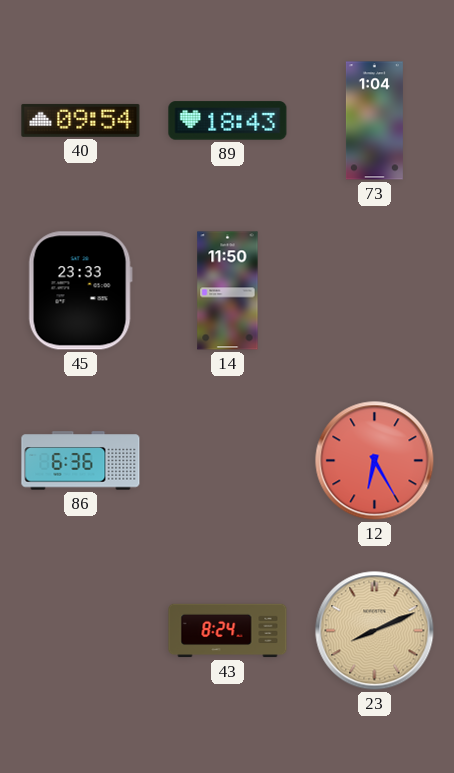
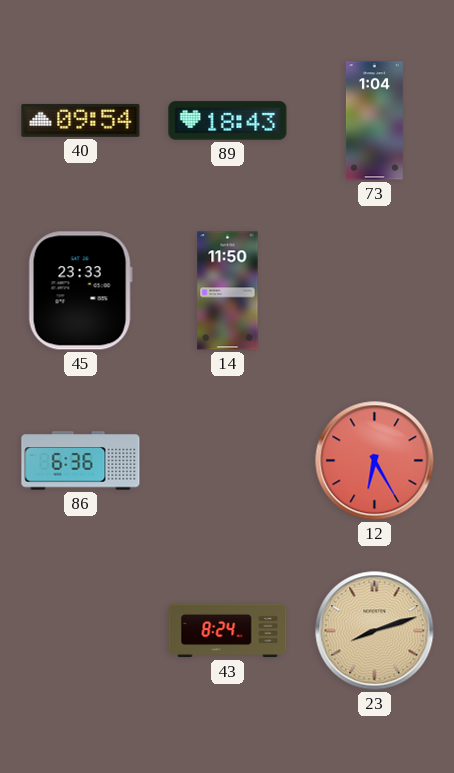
23: 8:11 -> 8:12
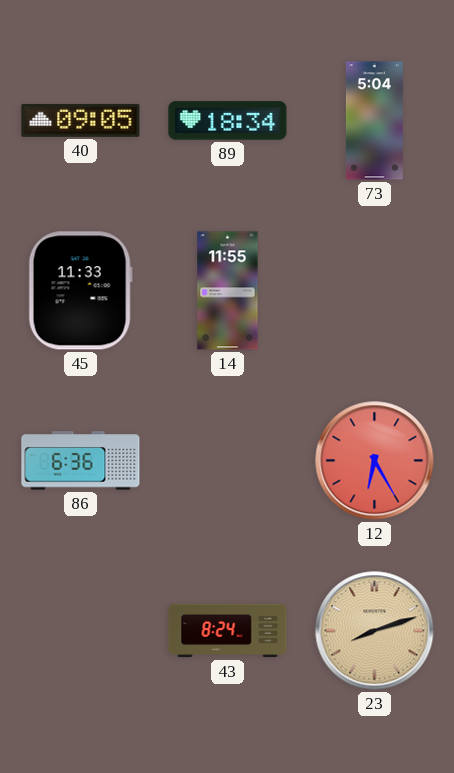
40: 09:54 -> 09:05
89: 18:43 -> 18:34
73: 1:04 -> 5:04
45: 23:33 -> 11:33
14: 11:50 -> 11:55
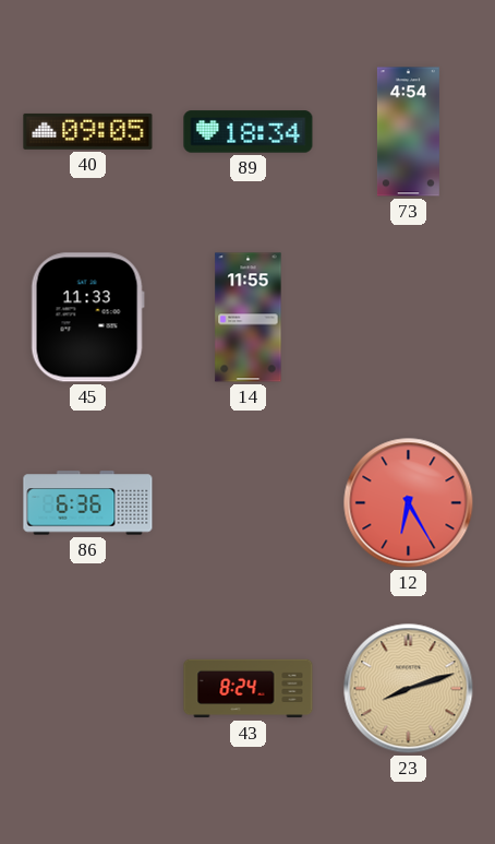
73: 5:04 -> 4:54
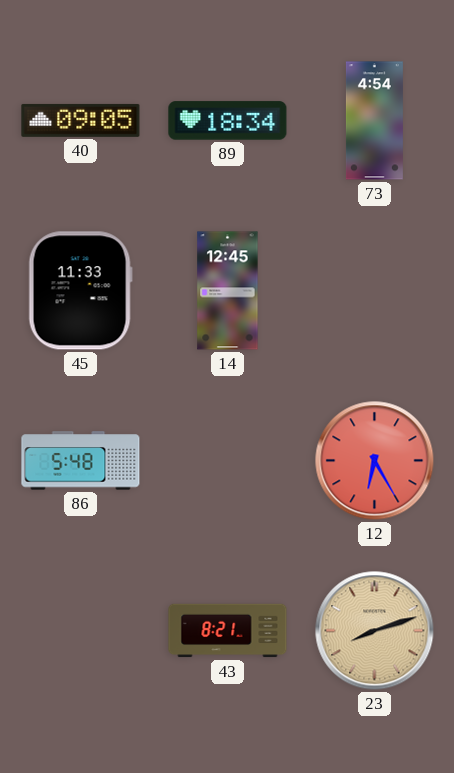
14: 11:55 -> 12:45
86: 6:36 -> 5:48
43: 8:24 -> 8:21
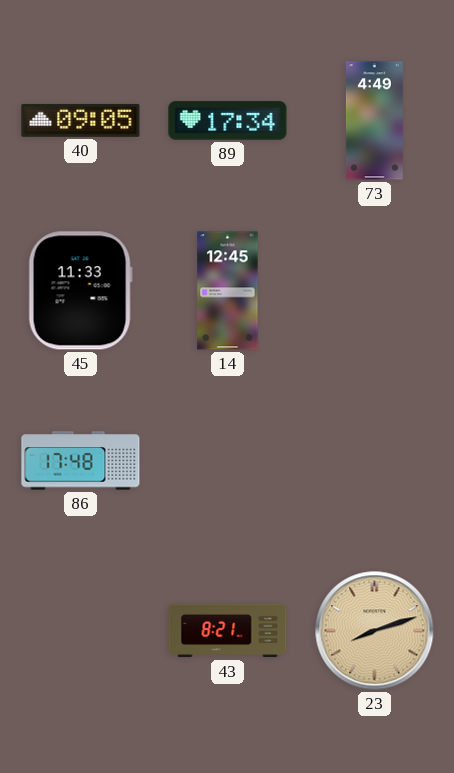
89: 18:34 -> 17:34
73: 4:54 -> 4:49
86: 5:48 -> 17:48
12: 6:25 -> none
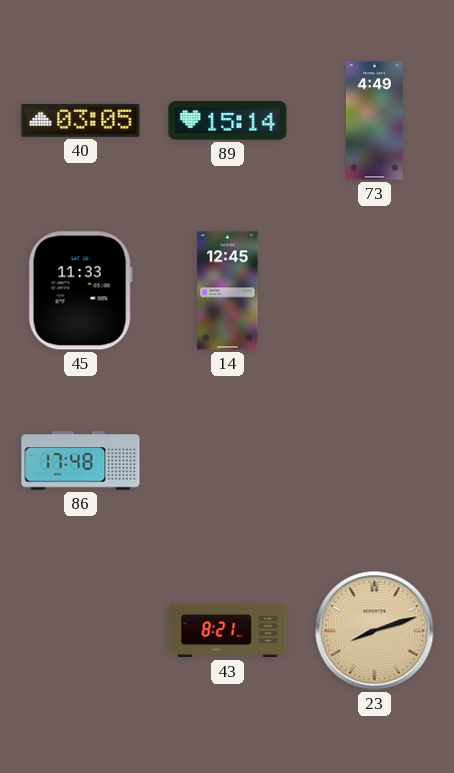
40: 09:05 -> 03:05
89: 17:34 -> 15:14
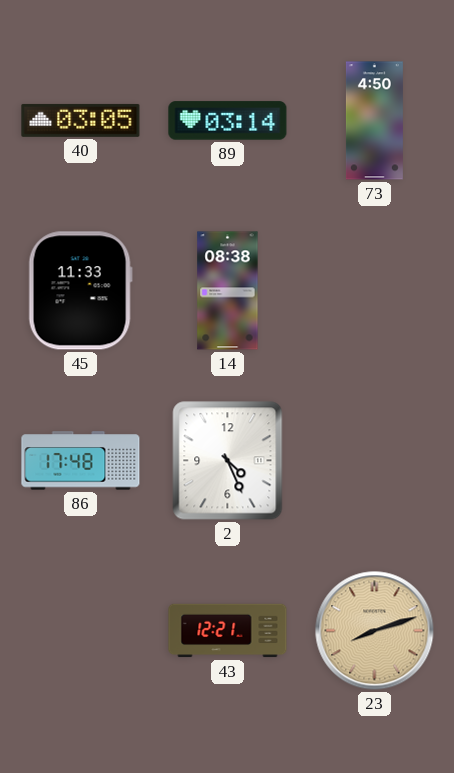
89: 15:14 -> 03:14
73: 4:49 -> 4:50
14: 12:45 -> 08:38
2: none -> 4:26
43: 8:21 -> 12:21
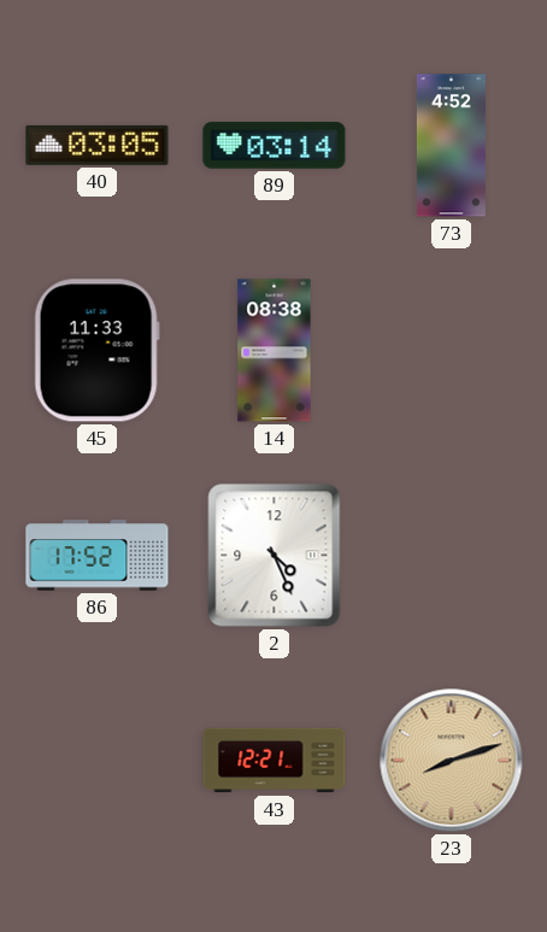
73: 4:50 -> 4:52
86: 17:48 -> 17:52
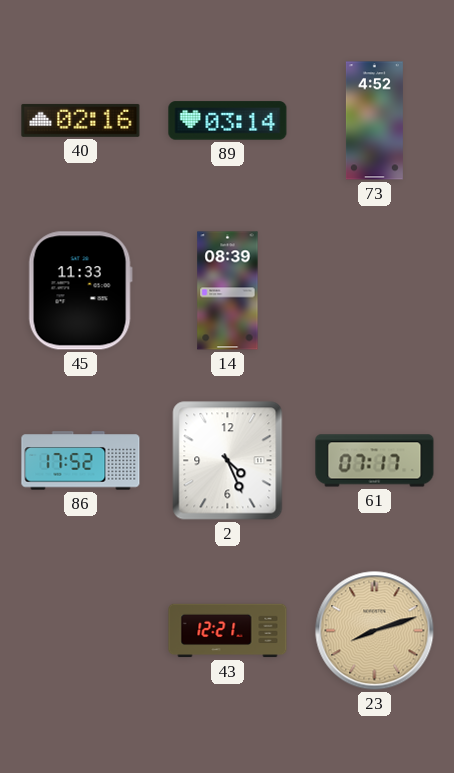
40: 03:05 -> 02:16
14: 08:38 -> 08:39
61: none -> 07:17
